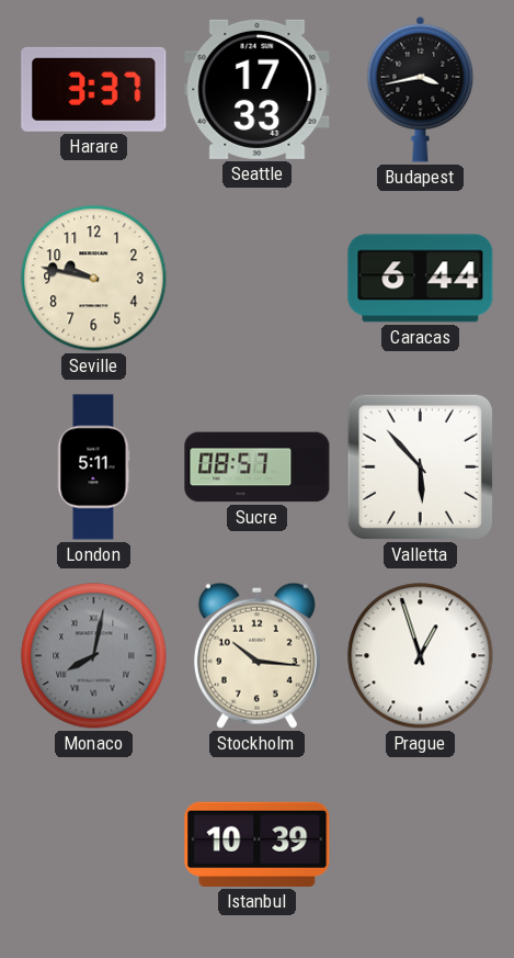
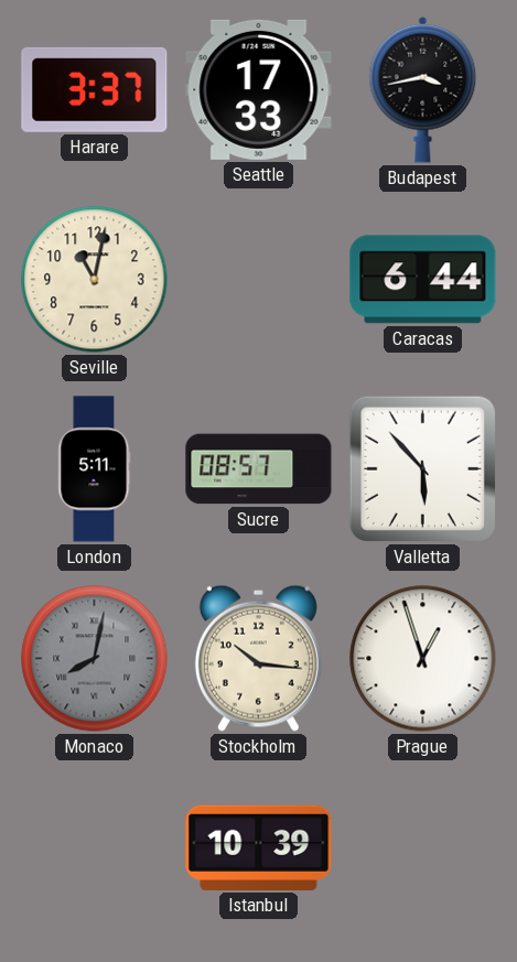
Seville: 9:47 -> 11:02
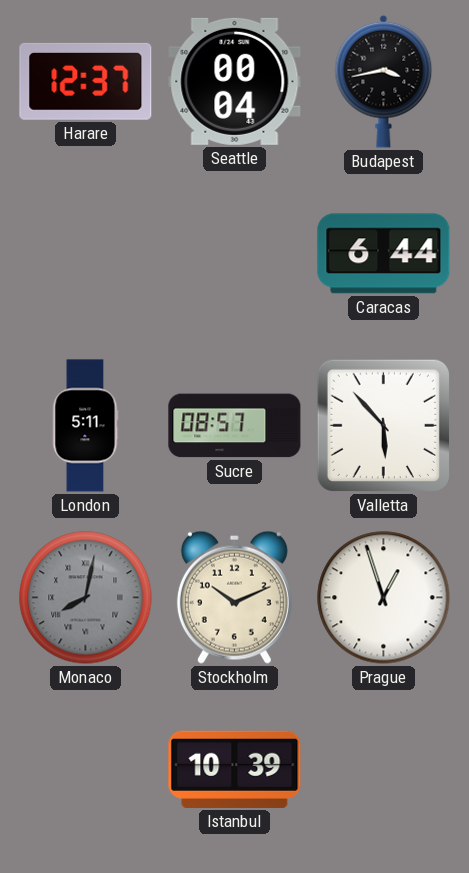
Harare: 3:37 -> 12:37
Seattle: 17:33 -> 00:04
Seville: 11:02 -> none
Stockholm: 10:16 -> 10:11
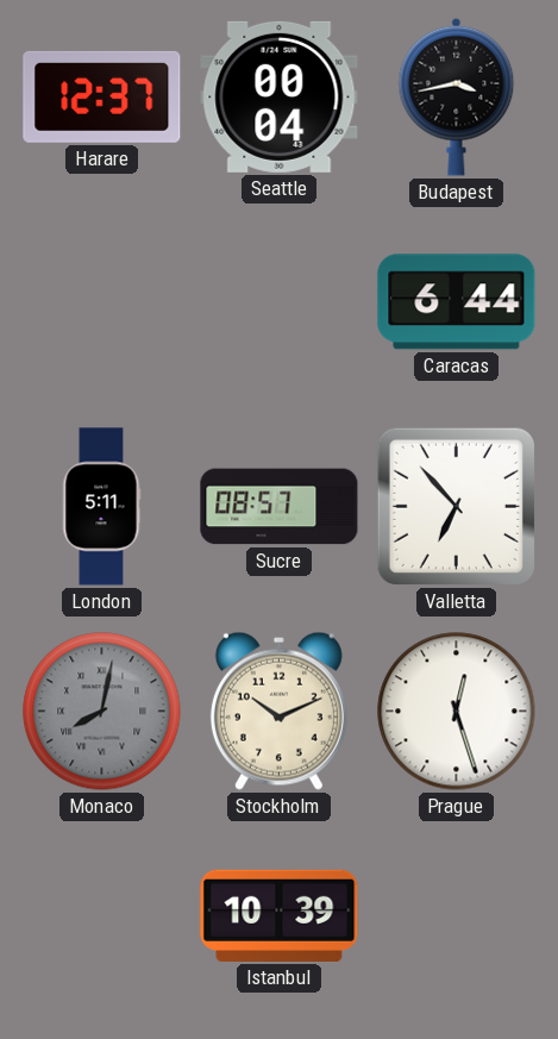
Valletta: 5:53 -> 6:53
Prague: 12:57 -> 12:27
